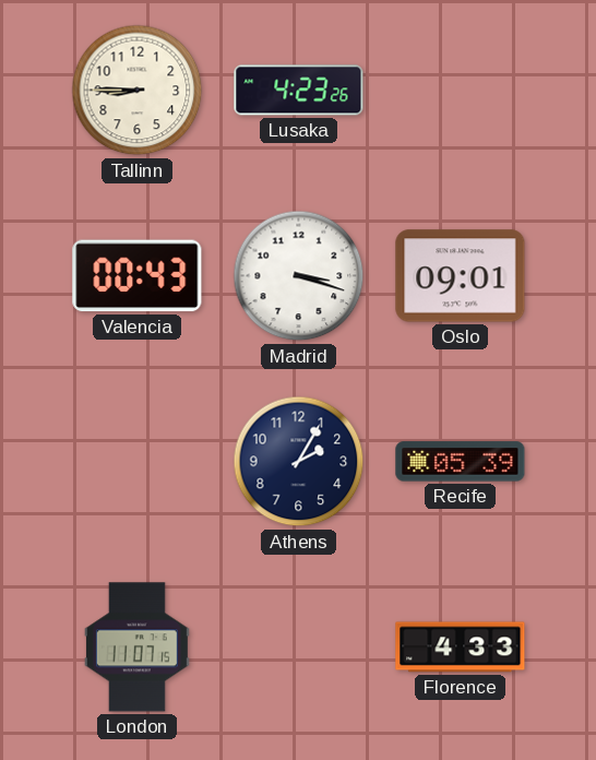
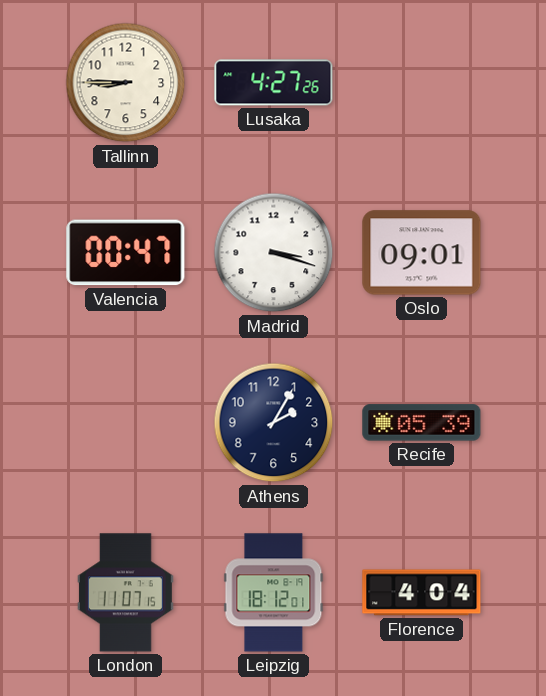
Lusaka: 4:23 -> 4:27
Valencia: 00:43 -> 00:47
Leipzig: none -> 18:12
Florence: 4:33 -> 4:04
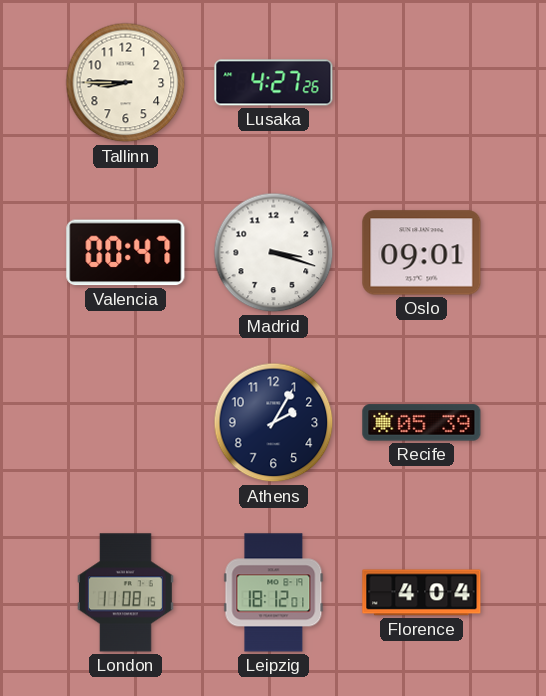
London: 11:07 -> 11:08
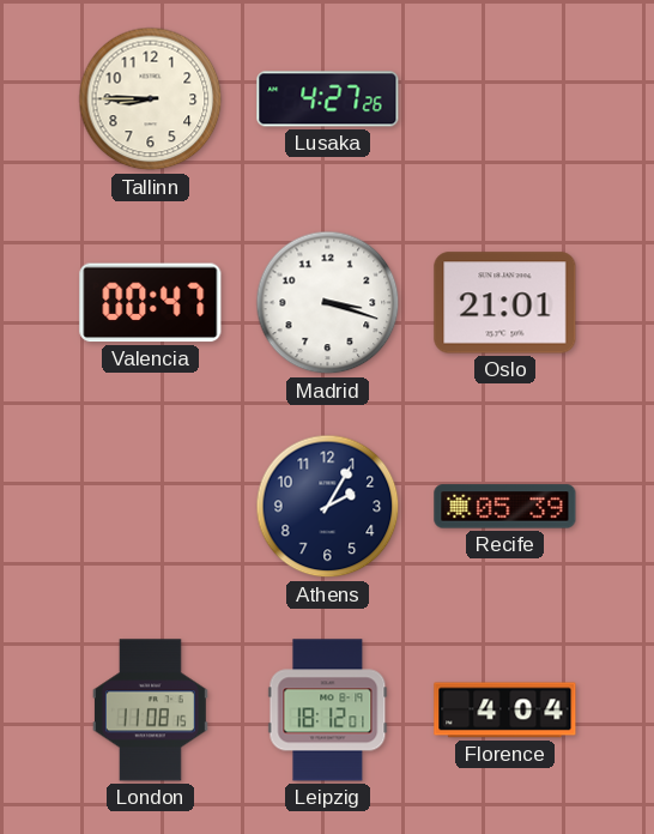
Oslo: 09:01 -> 21:01
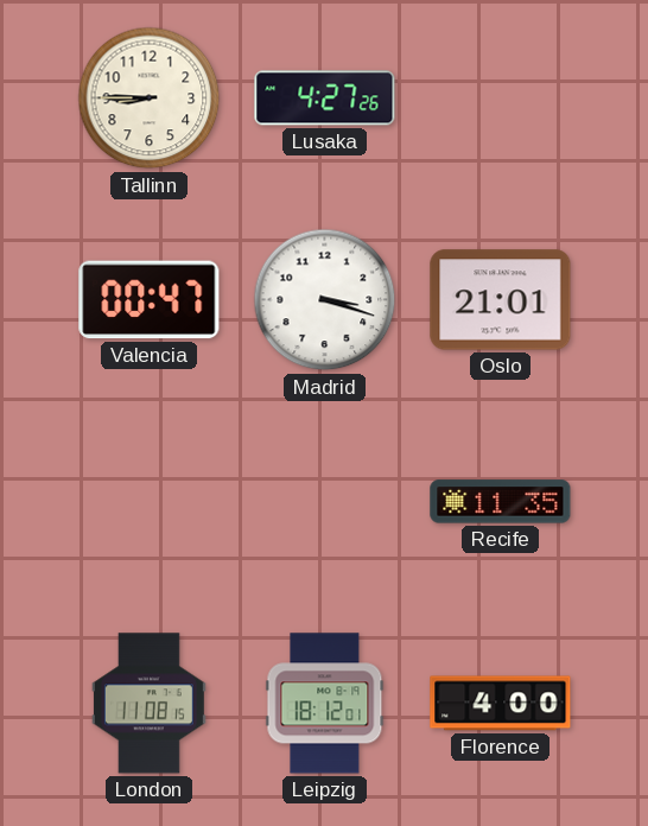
Athens: 2:05 -> none
Recife: 05:39 -> 11:35
Florence: 4:04 -> 4:00
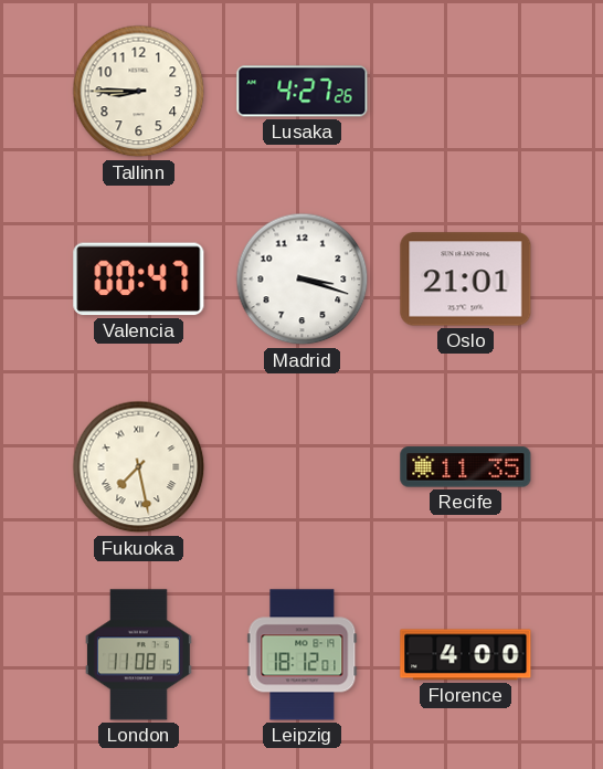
Fukuoka: none -> 7:28
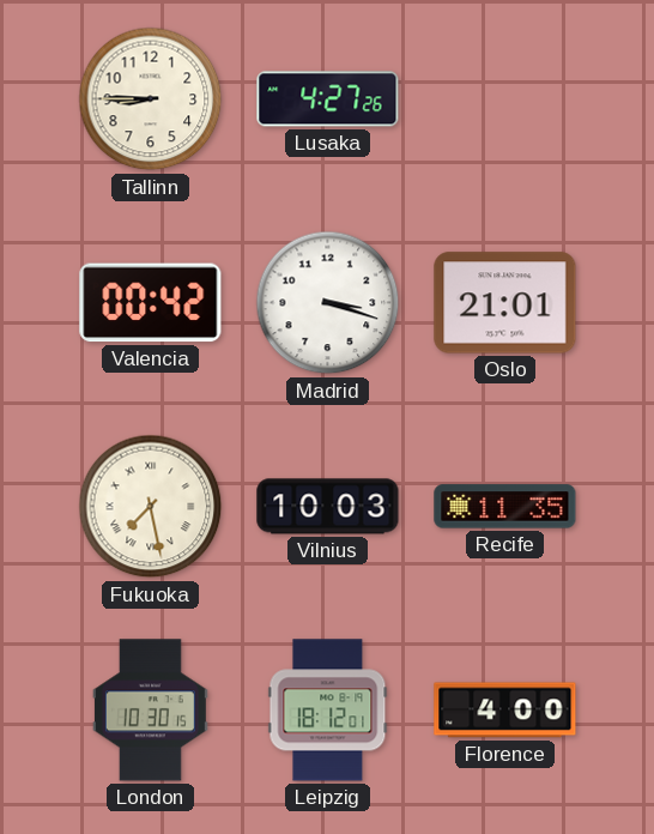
Valencia: 00:47 -> 00:42
Vilnius: none -> 10:03
London: 11:08 -> 10:30
